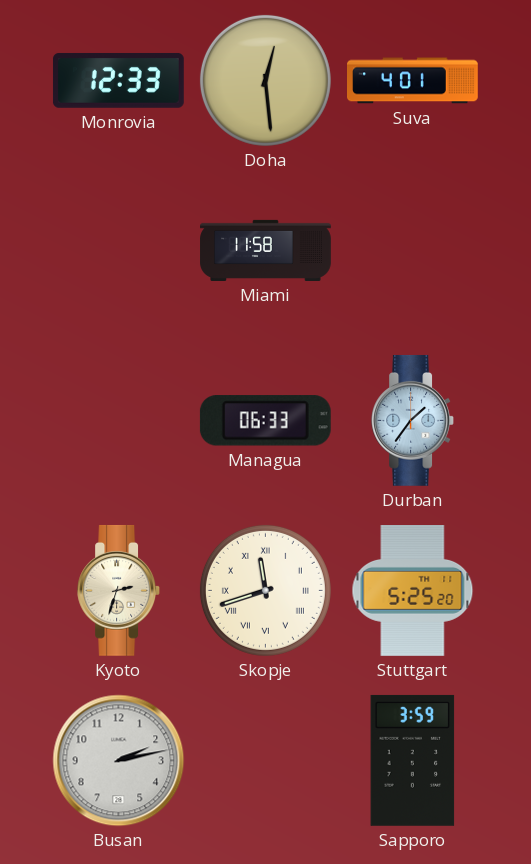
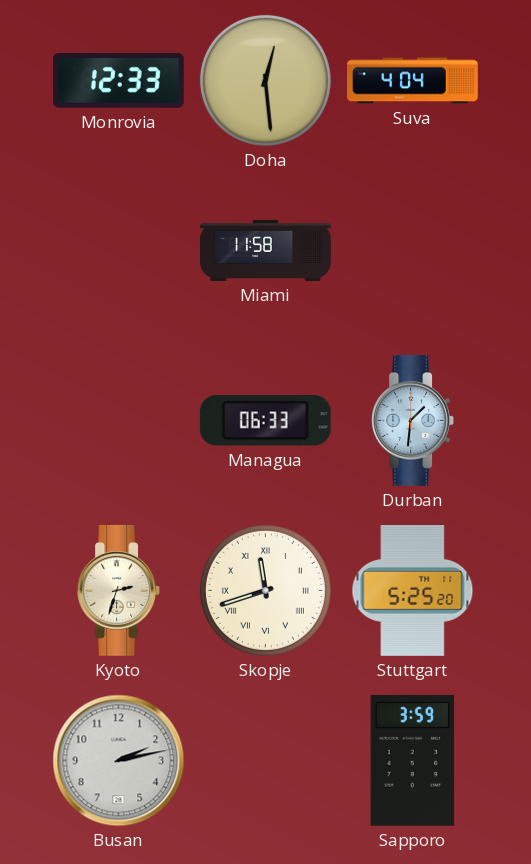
Suva: 4:01 -> 4:04
Durban: 1:36 -> 1:31
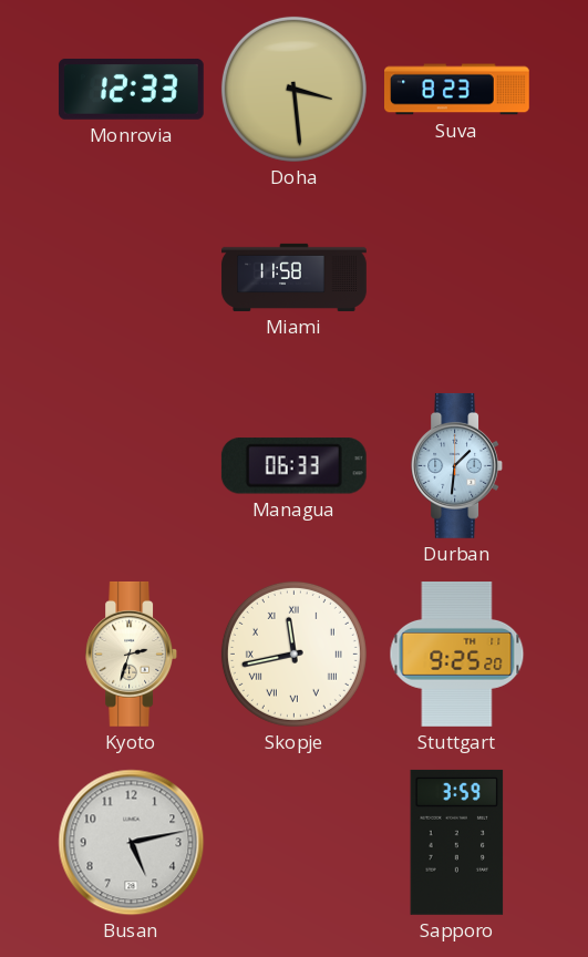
Doha: 12:29 -> 3:29
Suva: 4:04 -> 8:23
Skopje: 11:42 -> 11:43
Stuttgart: 5:25 -> 9:25
Busan: 2:13 -> 5:13
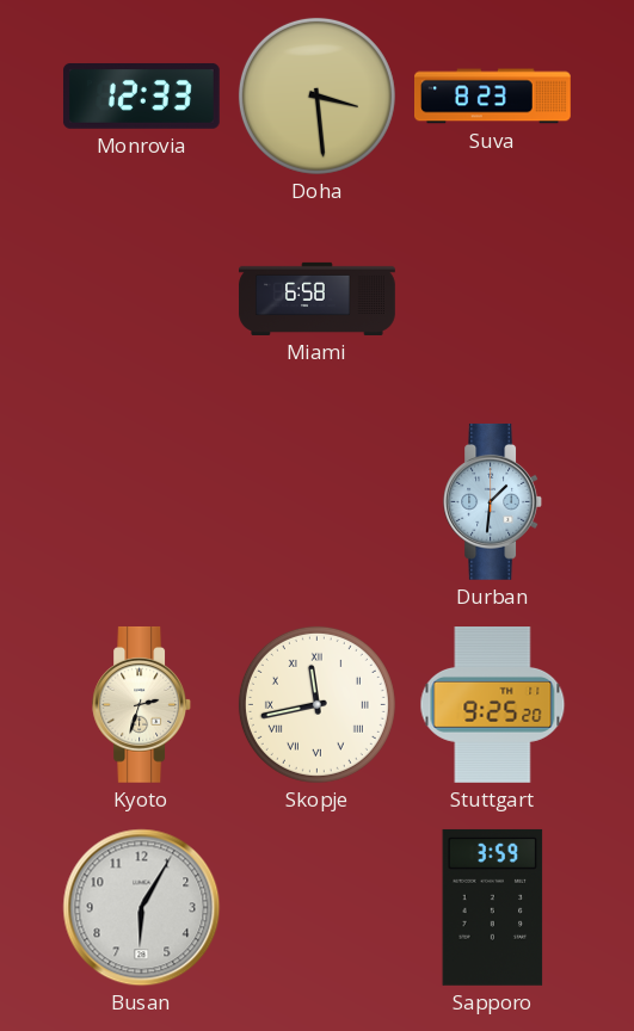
Miami: 11:58 -> 6:58
Managua: 06:33 -> none
Busan: 5:13 -> 6:05
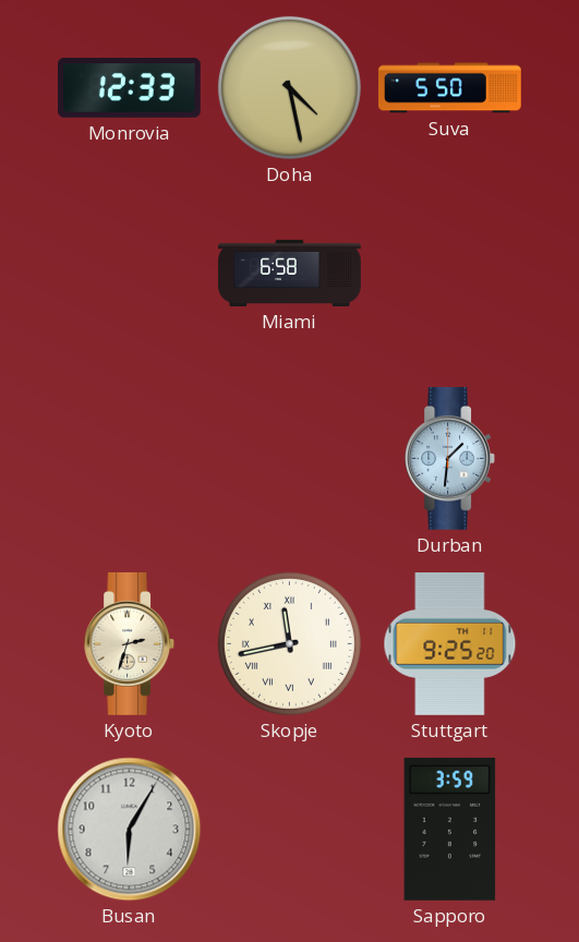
Doha: 3:29 -> 4:28
Suva: 8:23 -> 5:50
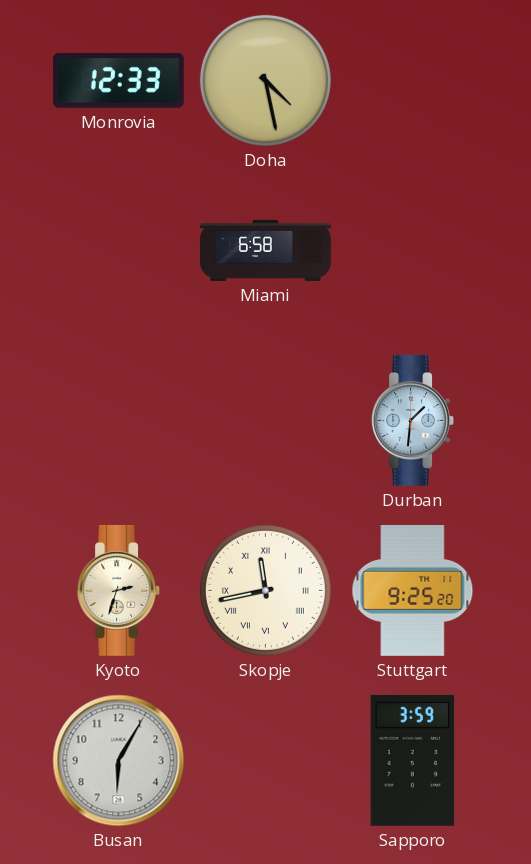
Suva: 5:50 -> none
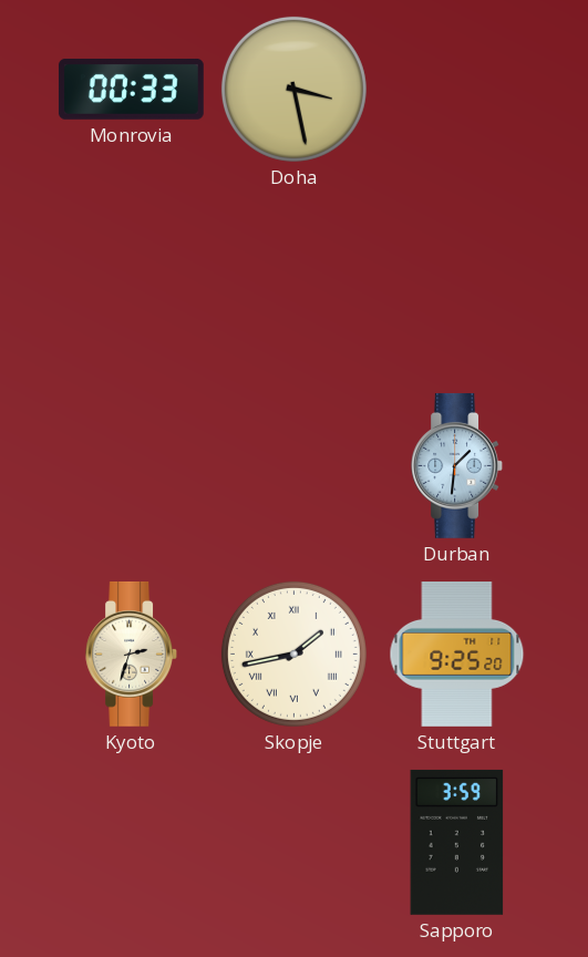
Monrovia: 12:33 -> 00:33
Doha: 4:28 -> 3:28
Miami: 6:58 -> none
Skopje: 11:43 -> 1:43
Busan: 6:05 -> none
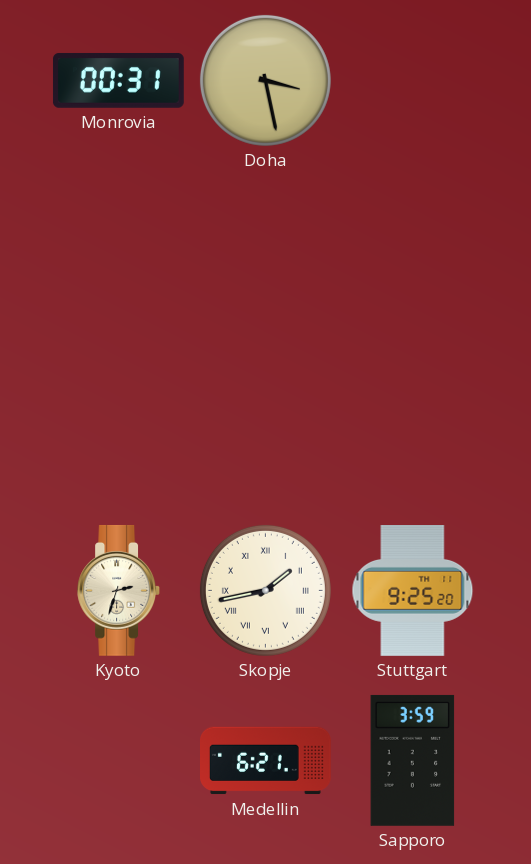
Monrovia: 00:33 -> 00:31
Durban: 1:31 -> none
Medellin: none -> 6:21
